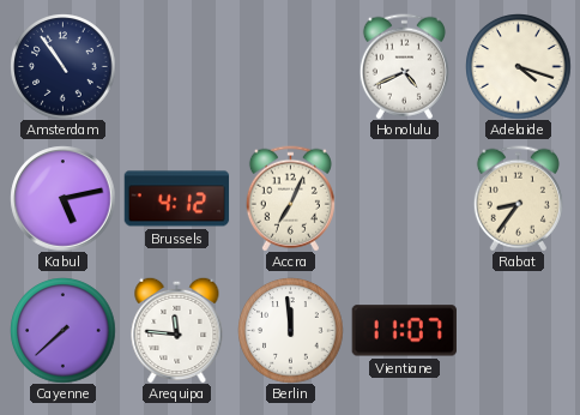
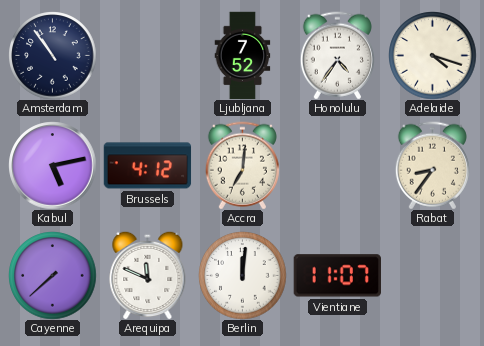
Ljubljana: none -> 7:52
Honolulu: 4:41 -> 4:36
Accra: 7:04 -> 7:01
Arequipa: 11:46 -> 11:49
Berlin: 11:59 -> 12:01
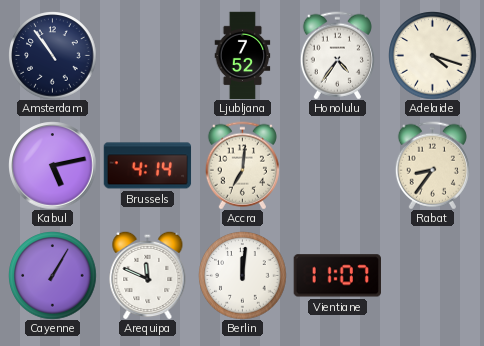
Brussels: 4:12 -> 4:14
Cayenne: 7:38 -> 1:05
